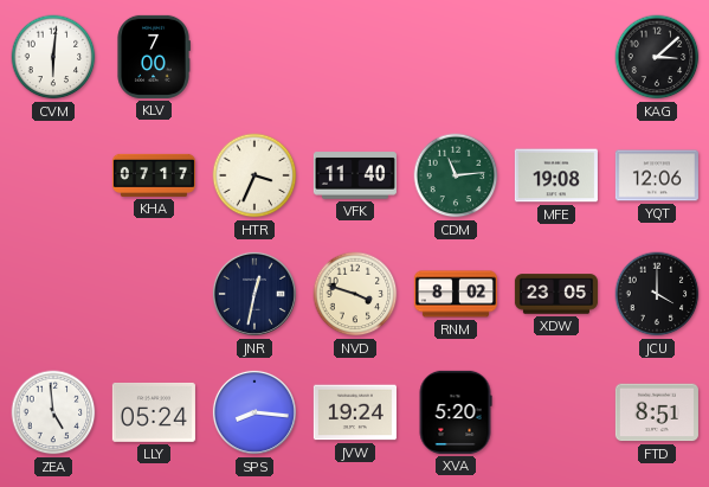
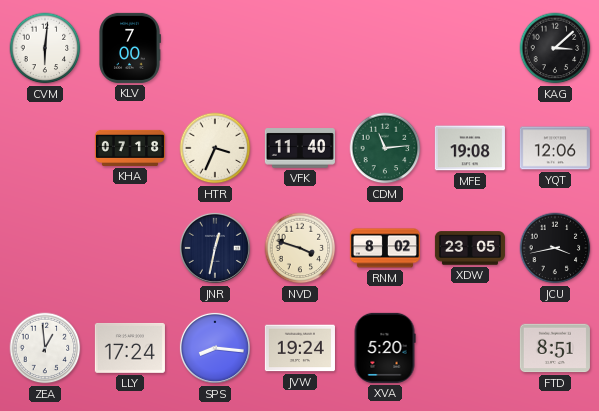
KHA: 07:17 -> 07:18
JCU: 4:00 -> 3:43
ZEA: 4:59 -> 12:59
LLY: 05:24 -> 17:24
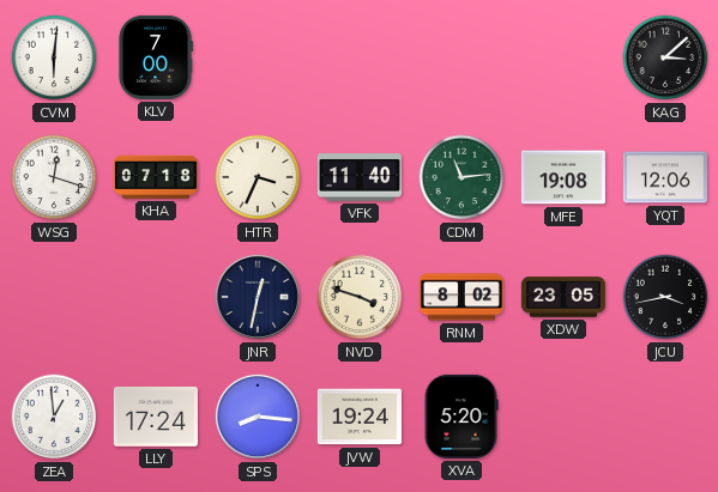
WSG: none -> 12:18
FTD: 8:51 -> none
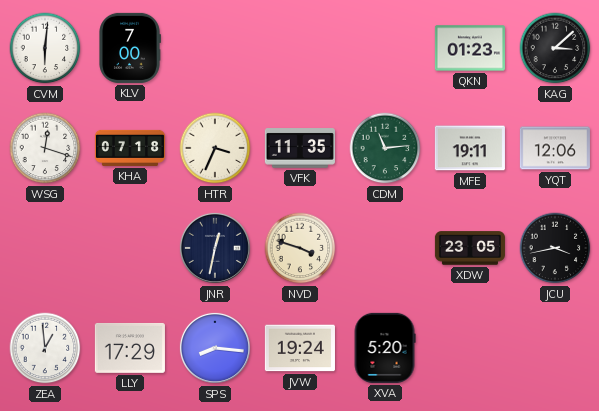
QKN: none -> 01:23
VFK: 11:40 -> 11:35
MFE: 19:08 -> 19:11
RNM: 8:02 -> none
LLY: 17:24 -> 17:29
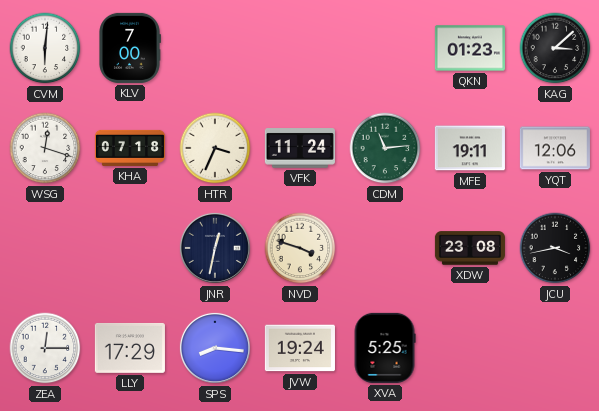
VFK: 11:35 -> 11:24
XDW: 23:05 -> 23:08
ZEA: 12:59 -> 12:15
XVA: 5:20 -> 5:25
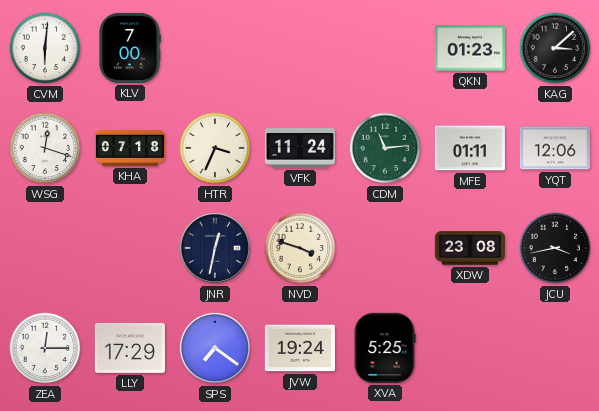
MFE: 19:11 -> 01:11
SPS: 8:16 -> 7:21
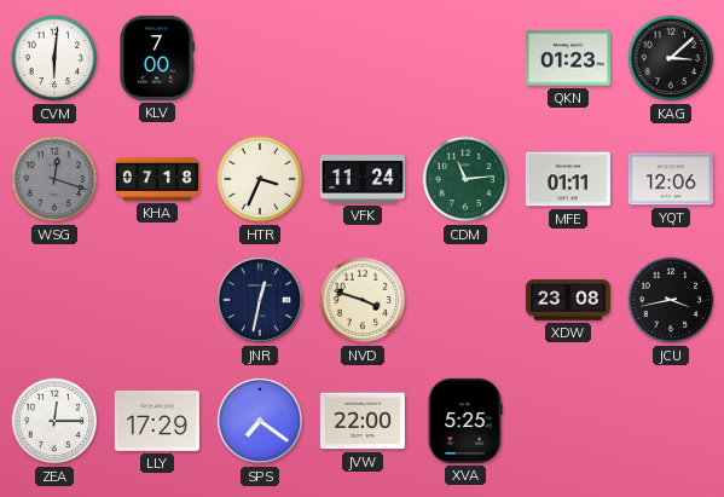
WSG dial: white -> grey
JVW: 19:24 -> 22:00
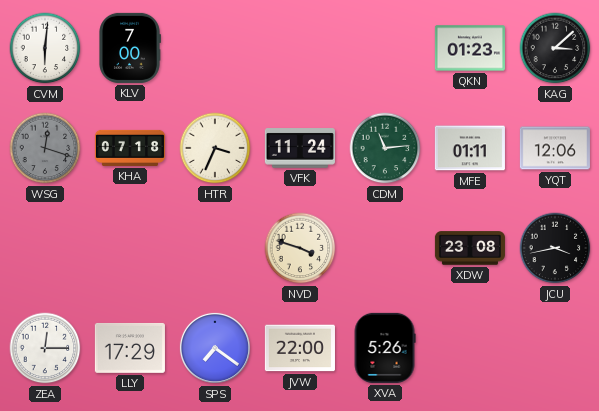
JNR: 12:32 -> none
XVA: 5:25 -> 5:26
